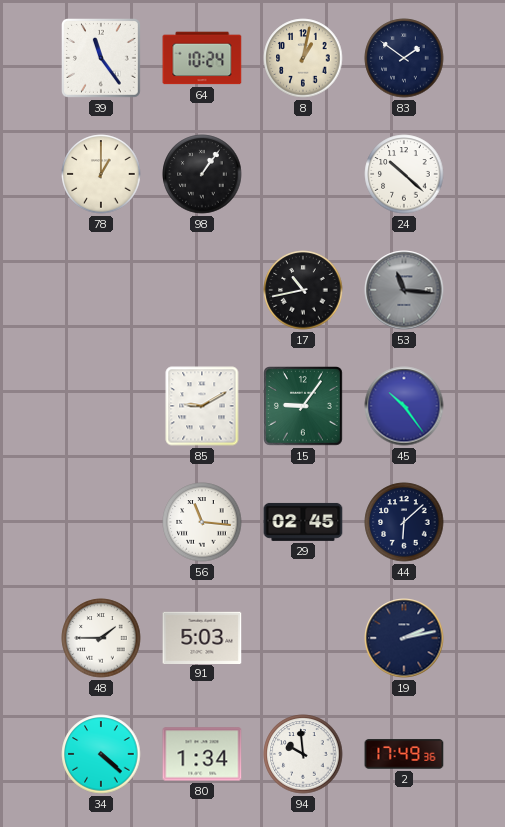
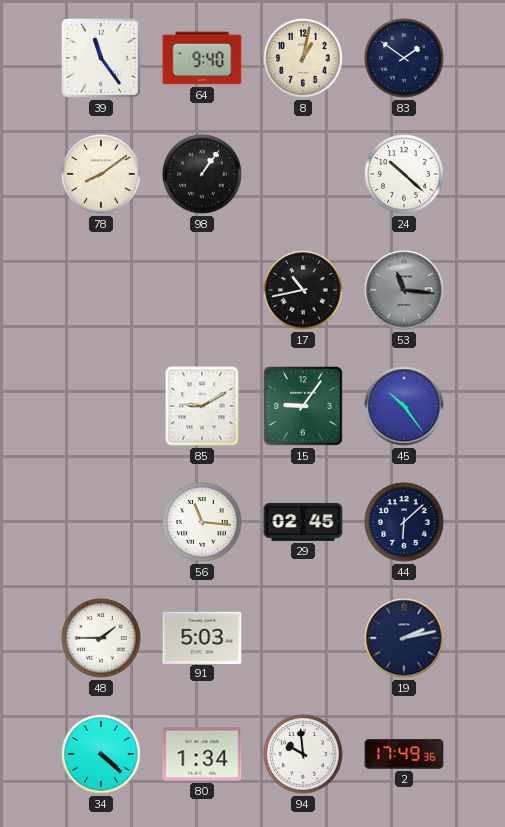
64: 10:24 -> 9:40
78: 1:00 -> 8:09
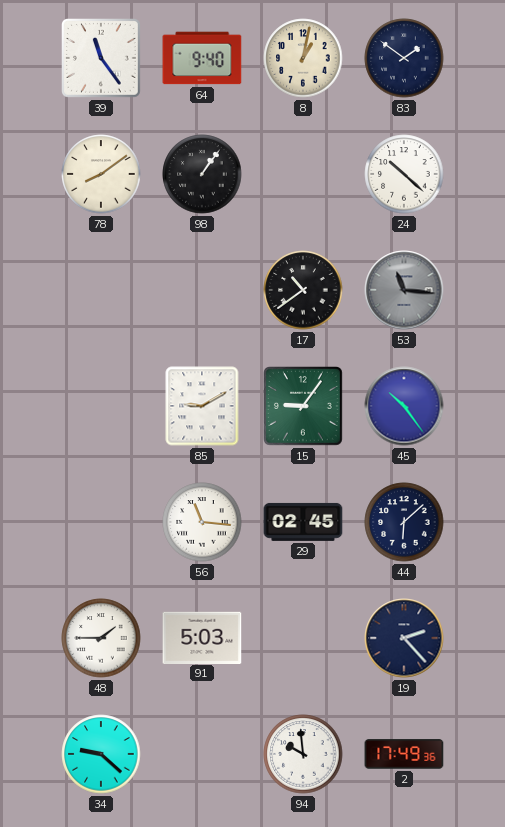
17: 10:43 -> 10:39
19: 2:13 -> 2:23
34: 4:22 -> 9:22
80: 1:34 -> none
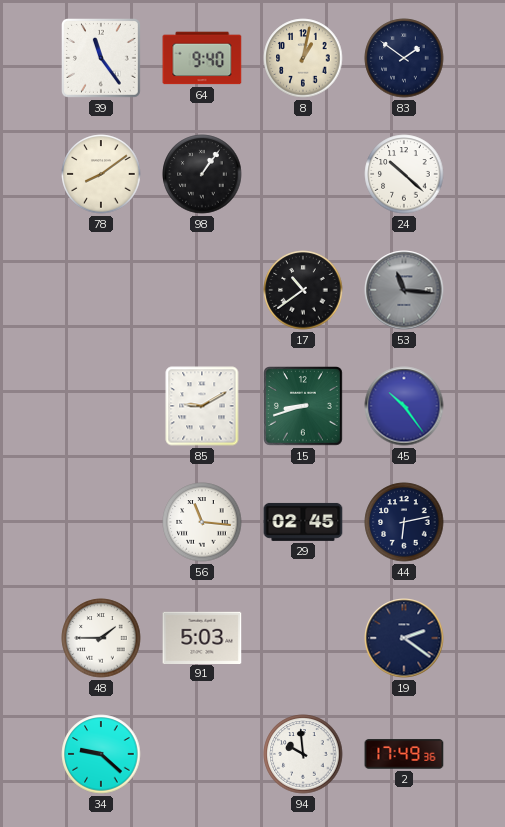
15: 9:06 -> 8:42
44: 6:08 -> 6:13
19: 2:23 -> 2:21
